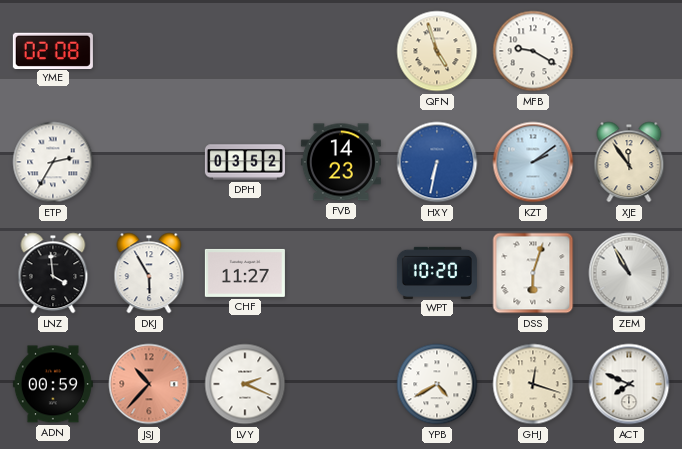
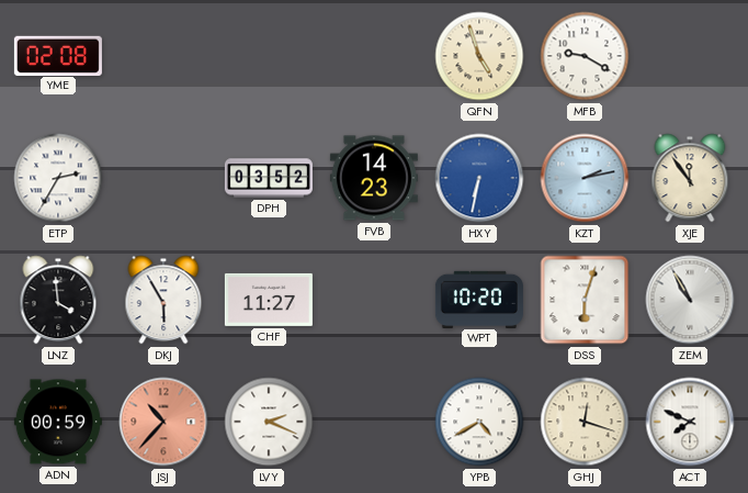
KZT: 2:09 -> 2:13
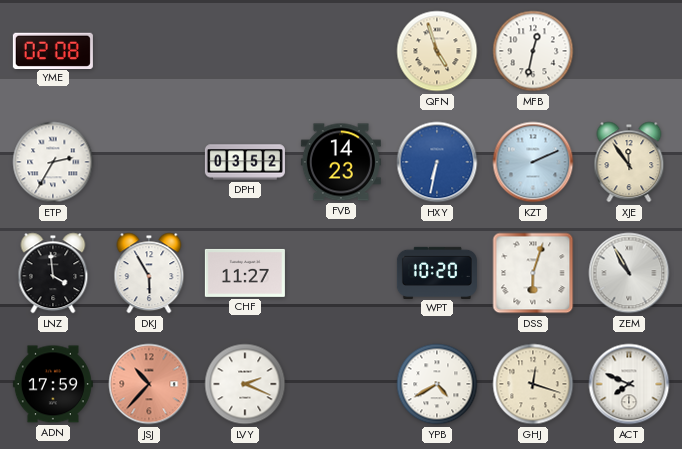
MFB: 9:20 -> 12:32
KZT: 2:13 -> 2:11
ADN: 00:59 -> 17:59
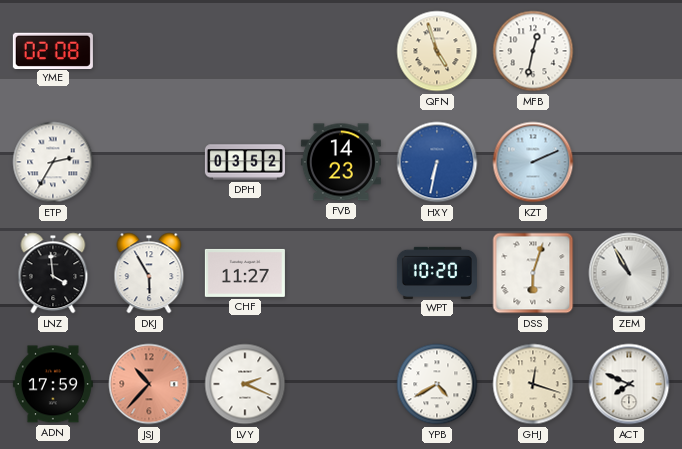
XJE: 11:54 -> none
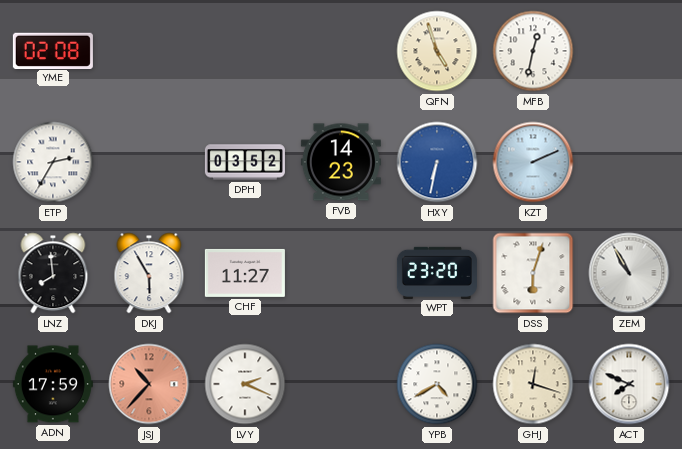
LNZ: 3:59 -> 7:59
WPT: 10:20 -> 23:20
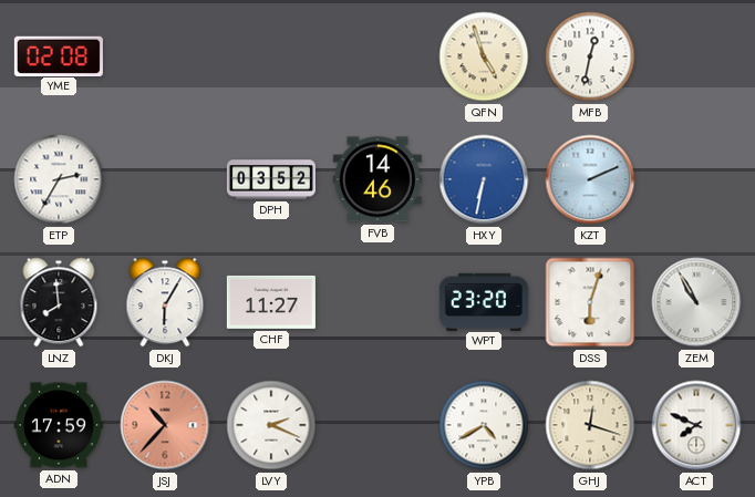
FVB: 14:23 -> 14:46
DKJ: 5:55 -> 6:05
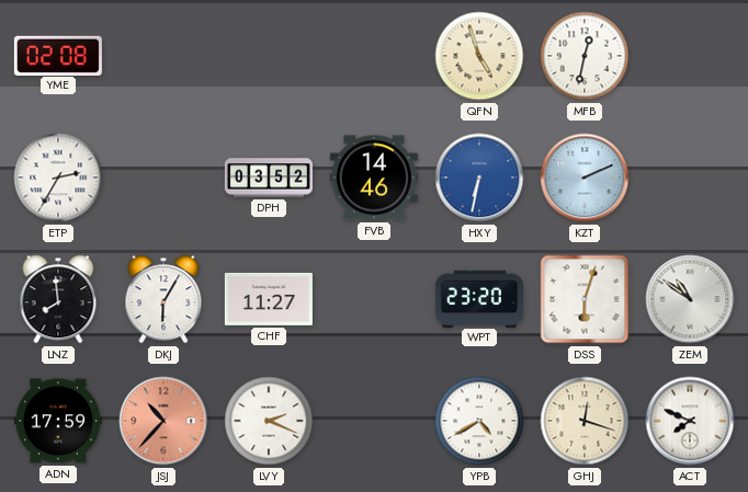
ZEM: 10:55 -> 10:51
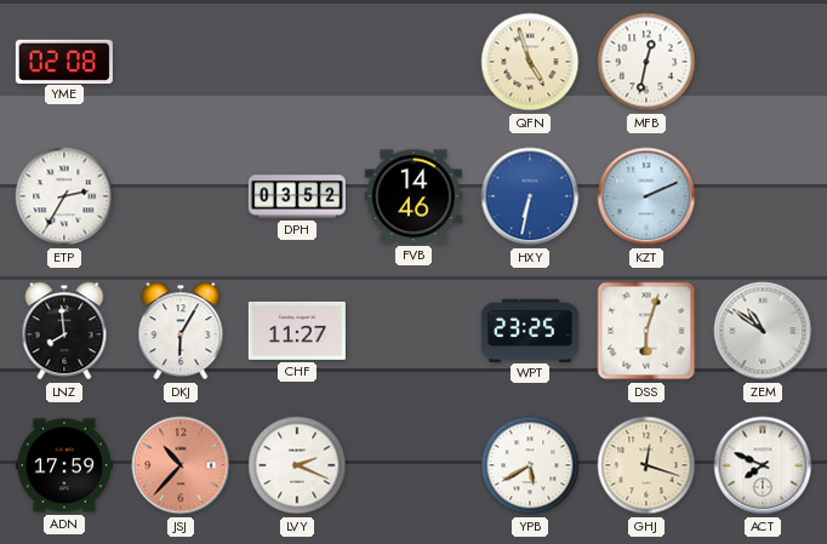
WPT: 23:20 -> 23:25
YPB: 4:40 -> 5:40
